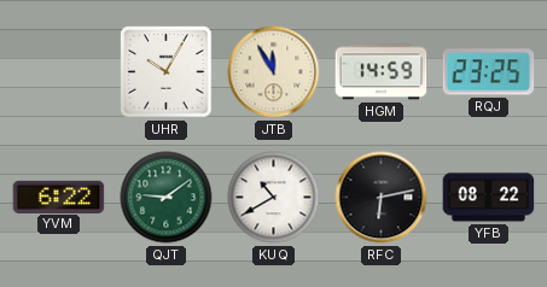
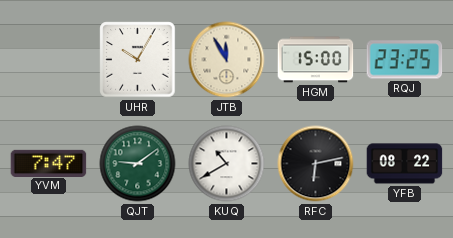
HGM: 14:59 -> 15:00
YVM: 6:22 -> 7:47
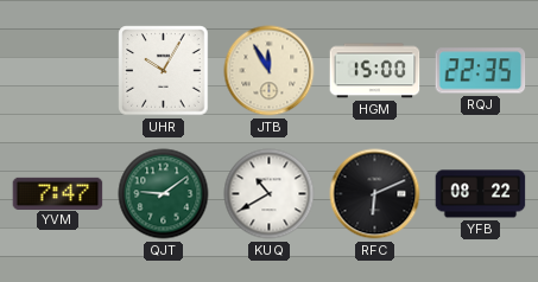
RQJ: 23:25 -> 22:35
RFC: 6:13 -> 6:11
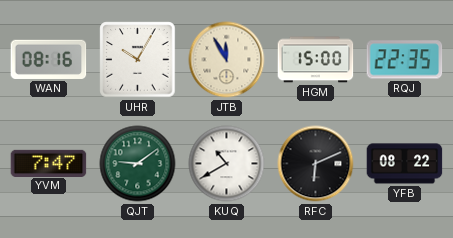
WAN: none -> 08:16
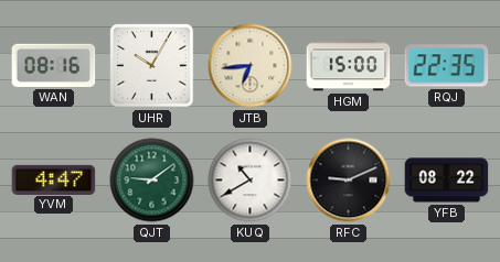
JTB: 11:55 -> 6:44
YVM: 7:47 -> 4:47
RFC: 6:11 -> 9:11
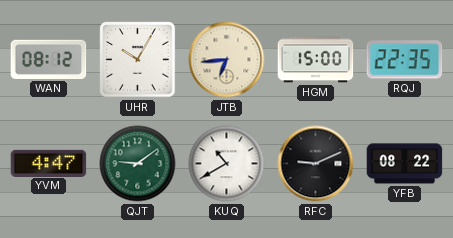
WAN: 08:16 -> 08:12
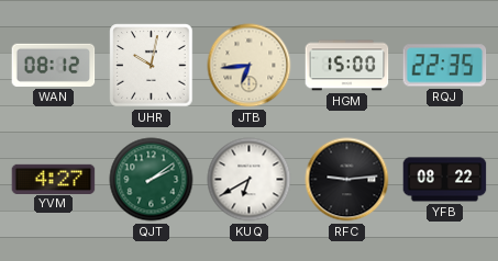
UHR: 10:05 -> 10:02
YVM: 4:47 -> 4:27
QJT: 9:09 -> 2:09
KUQ: 10:40 -> 6:40
RFC: 9:11 -> 9:14
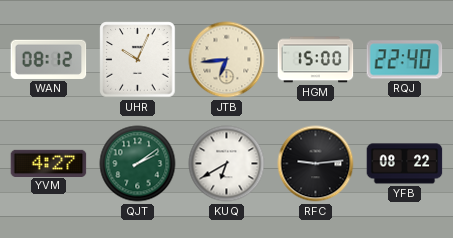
UHR: 10:02 -> 10:04
RQJ: 22:35 -> 22:40
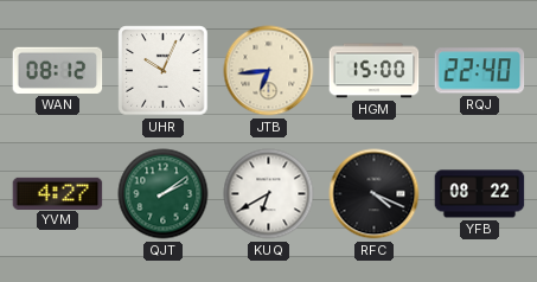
RFC: 9:14 -> 4:19
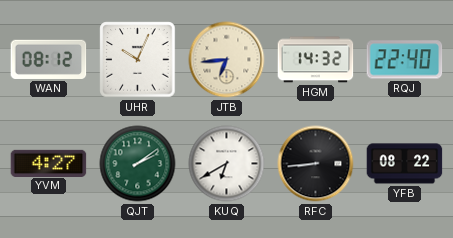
HGM: 15:00 -> 14:32
RFC: 4:19 -> 8:44
